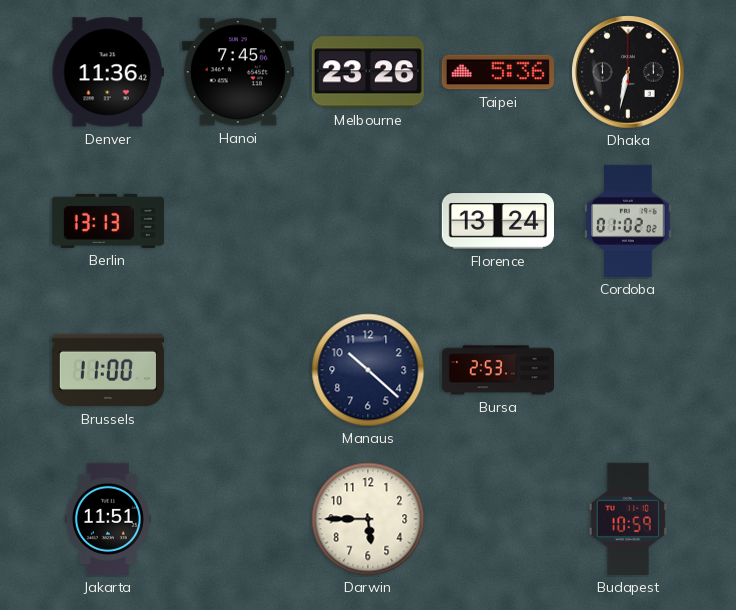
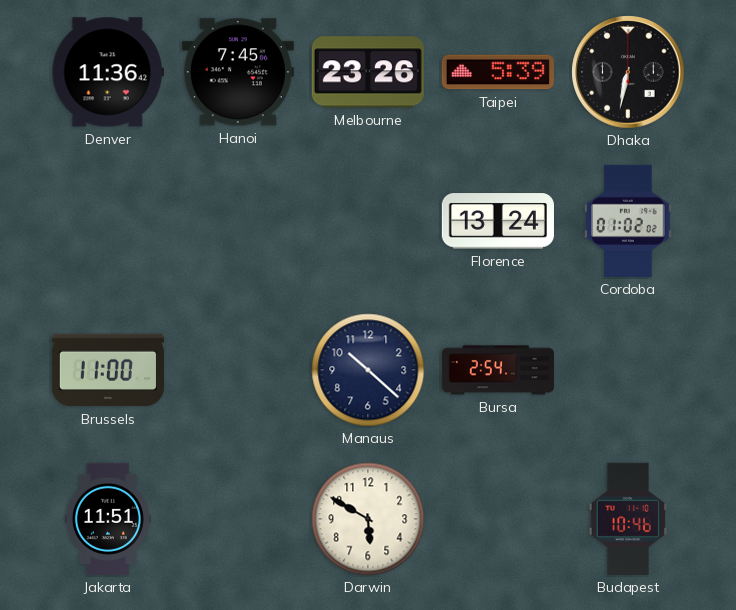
Taipei: 5:36 -> 5:39
Berlin: 13:13 -> none
Bursa: 2:53 -> 2:54
Darwin: 5:45 -> 5:50
Budapest: 10:59 -> 10:46
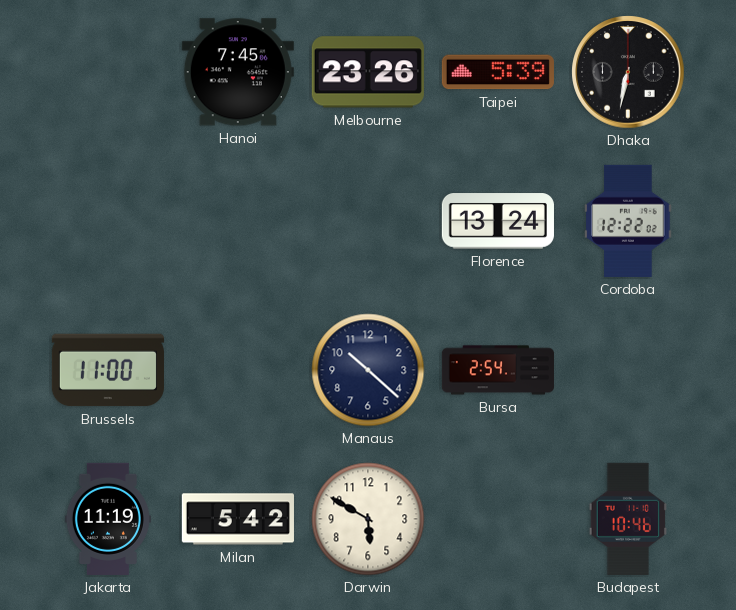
Denver: 11:36 -> none
Cordoba: 01:02 -> 12:22
Jakarta: 11:51 -> 11:19
Milan: none -> 5:42
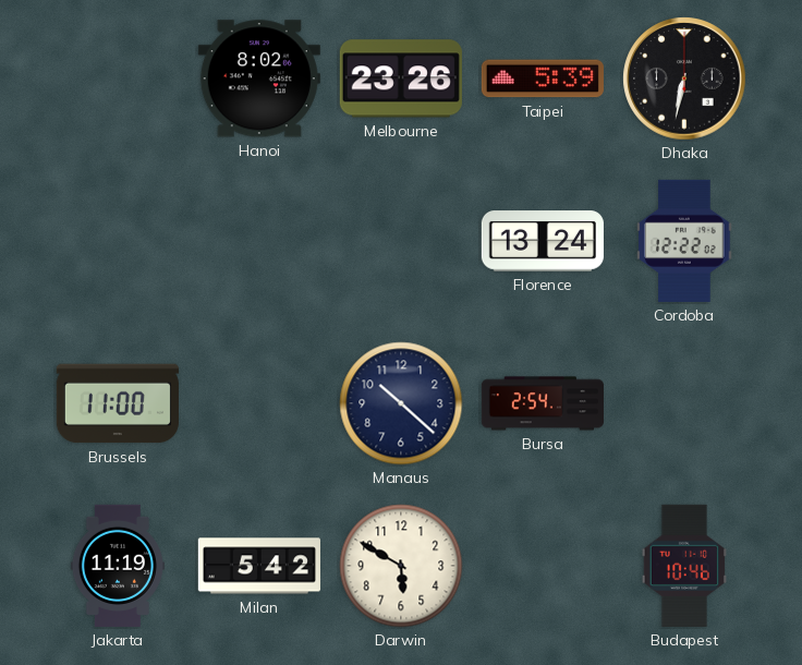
Hanoi: 7:45 -> 8:02
